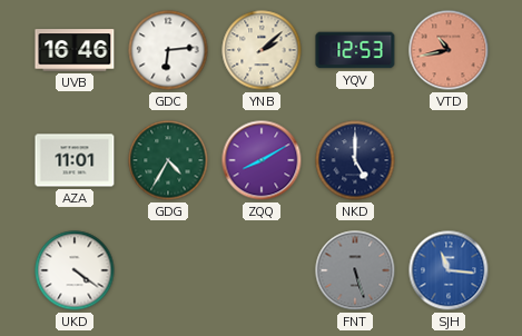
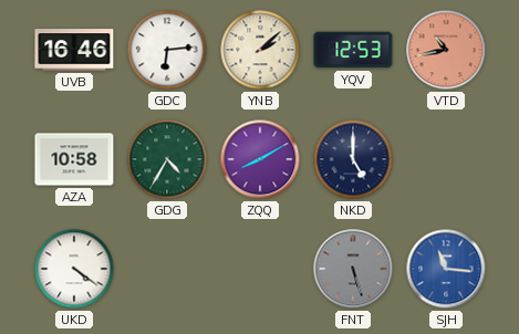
AZA: 11:01 -> 10:58
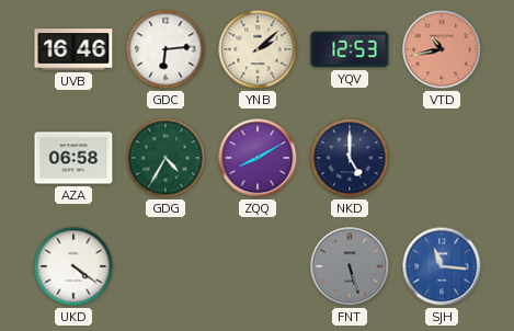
AZA: 10:58 -> 06:58
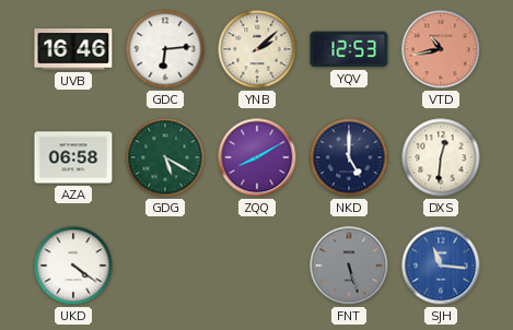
GDG: 4:35 -> 5:20
DXS: none -> 12:31
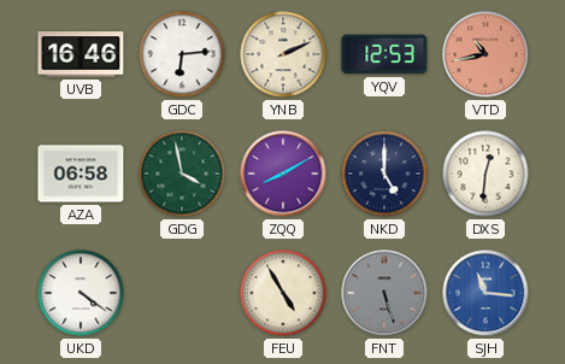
YNB: 2:08 -> 2:11
GDG: 5:20 -> 3:58
FEU: none -> 4:55
